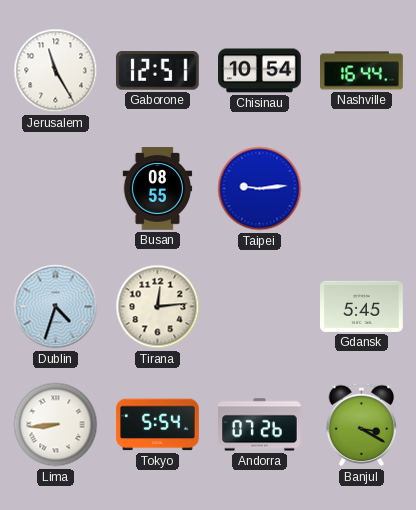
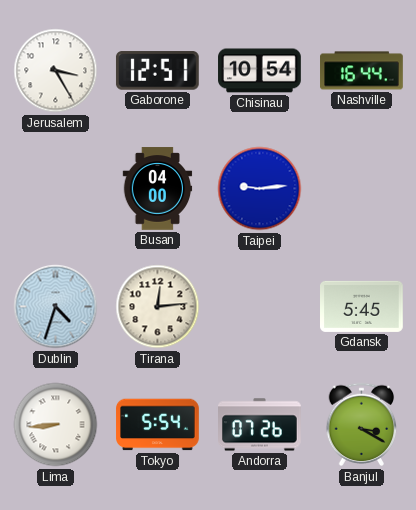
Jerusalem: 11:25 -> 3:25
Busan: 08:55 -> 04:00
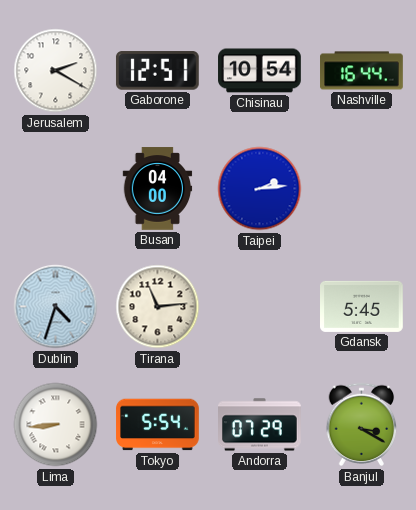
Jerusalem: 3:25 -> 2:20
Taipei: 9:14 -> 2:14
Tirana: 12:14 -> 11:14
Andorra: 07:26 -> 07:29
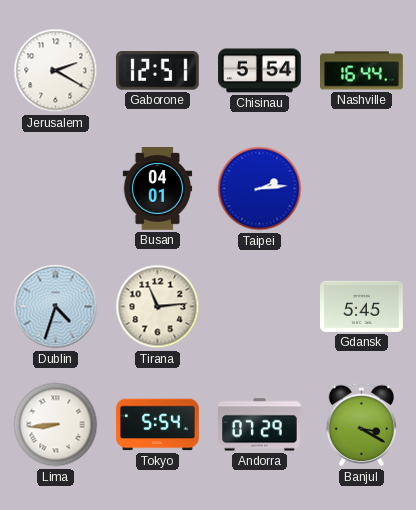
Chisinau: 10:54 -> 5:54
Busan: 04:00 -> 04:01
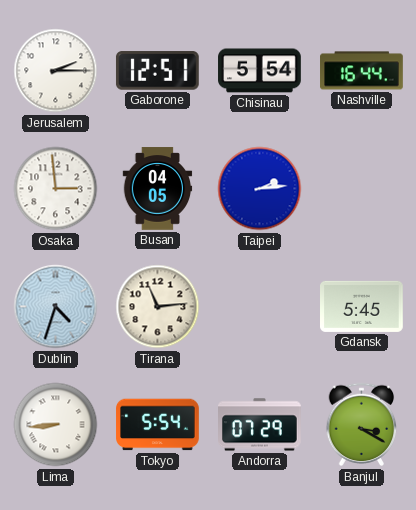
Jerusalem: 2:20 -> 2:15
Osaka: none -> 2:59
Busan: 04:01 -> 04:05
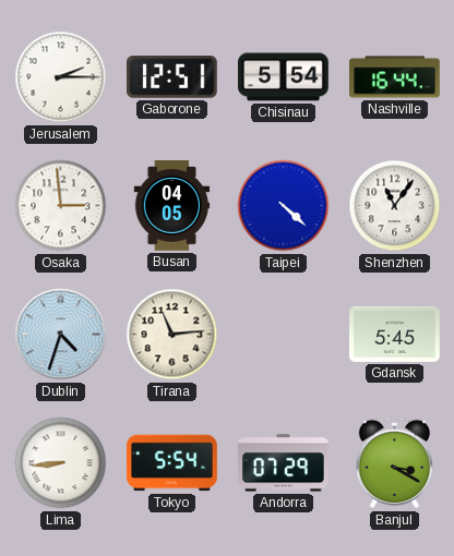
Taipei: 2:14 -> 4:22
Shenzhen: none -> 11:06
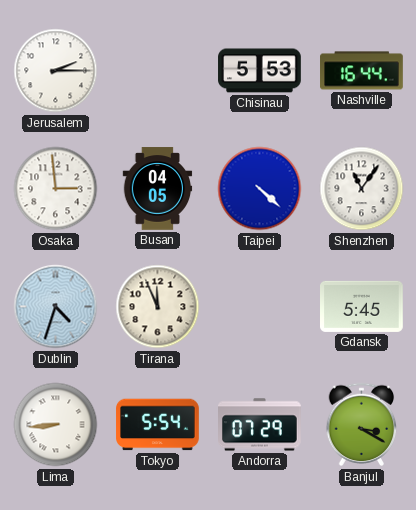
Gaborone: 12:51 -> none
Chisinau: 5:54 -> 5:53
Tirana: 11:14 -> 11:56
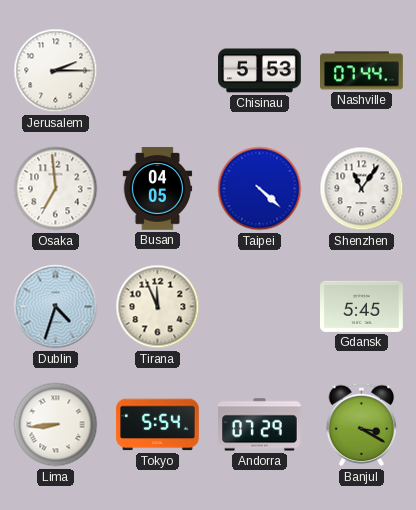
Nashville: 16:44 -> 07:44
Osaka: 2:59 -> 6:59
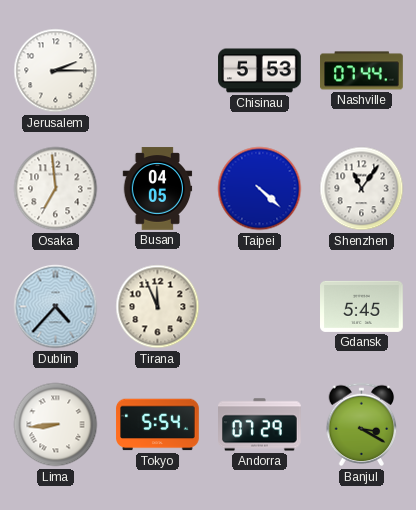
Dublin: 4:33 -> 4:37
